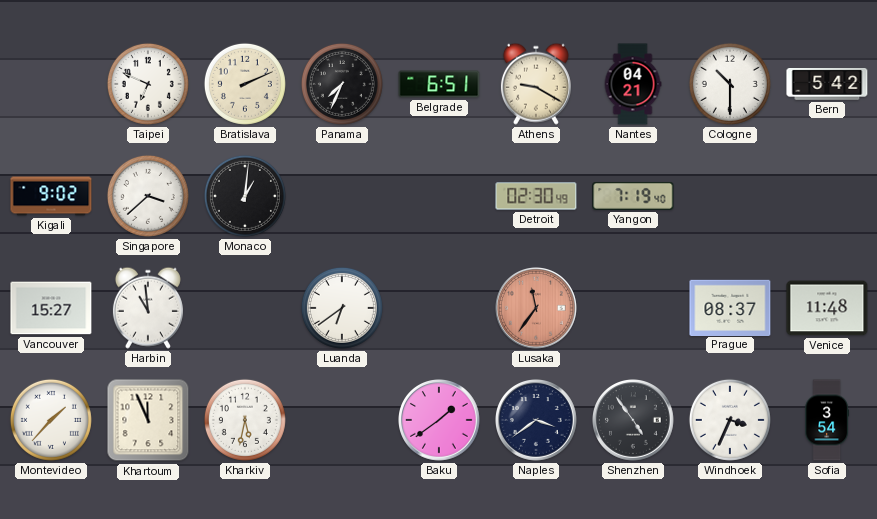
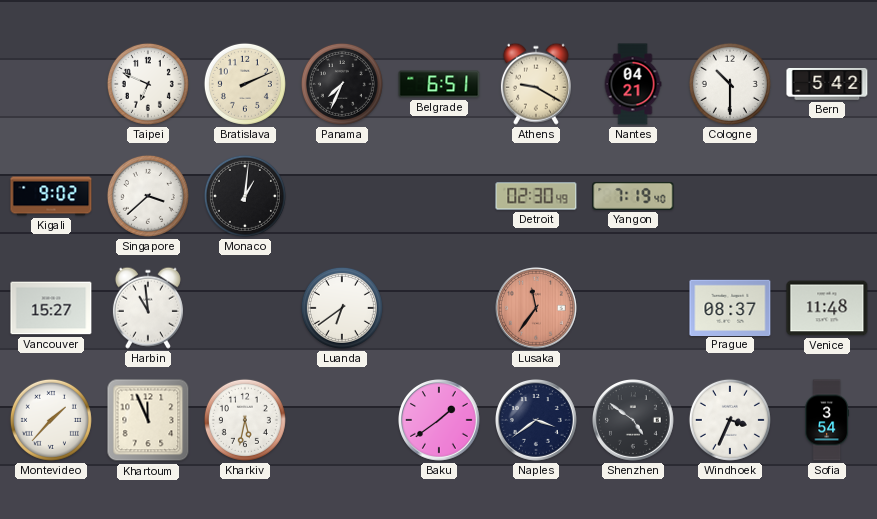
Shenzhen: 4:54 -> 4:51
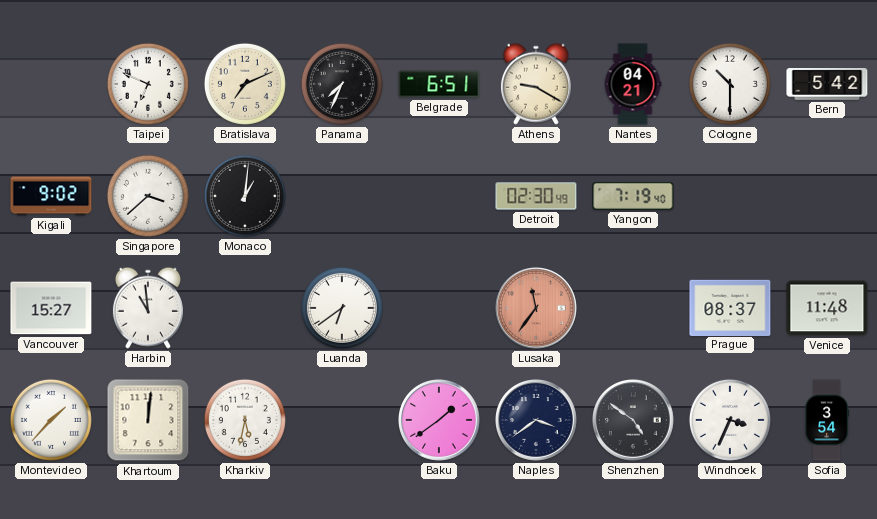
Bratislava: 2:11 -> 7:11
Khartoum: 11:56 -> 12:01
